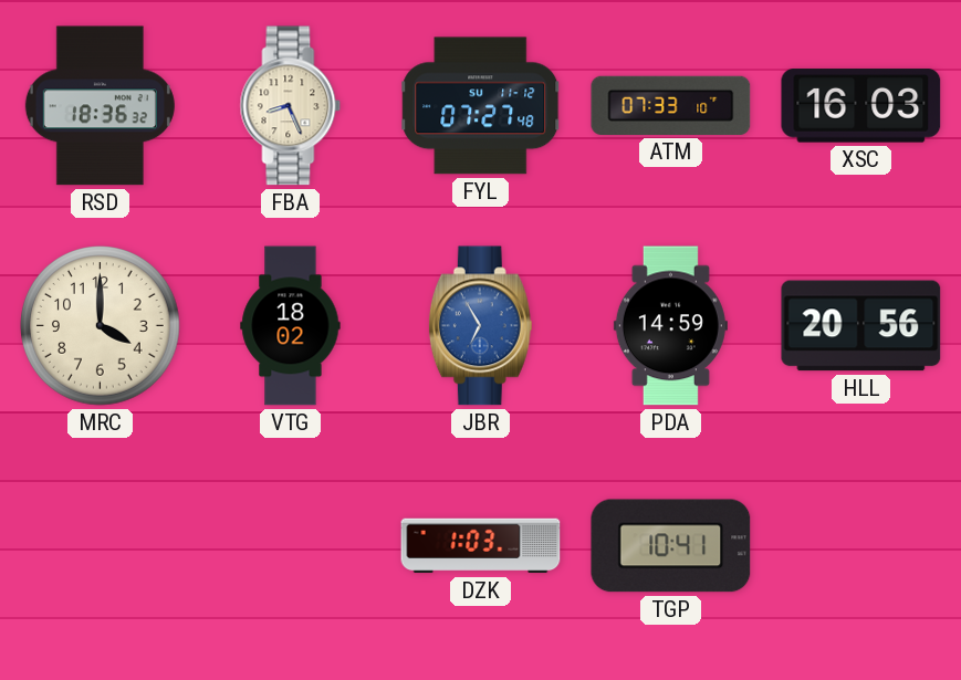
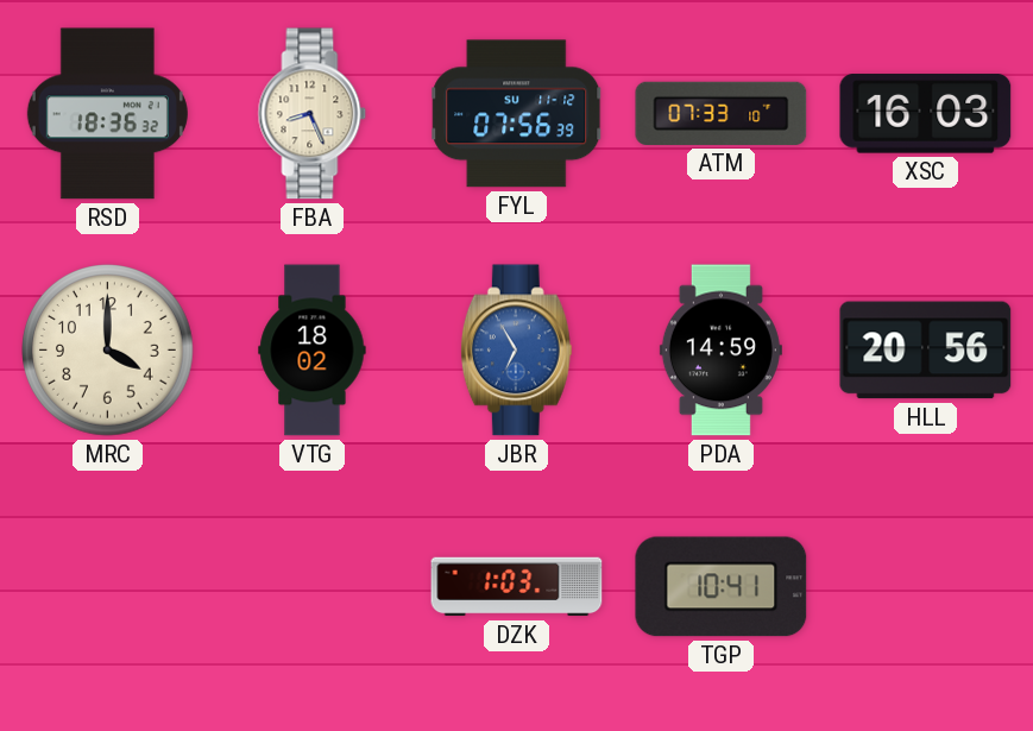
FYL: 07:27 -> 07:56
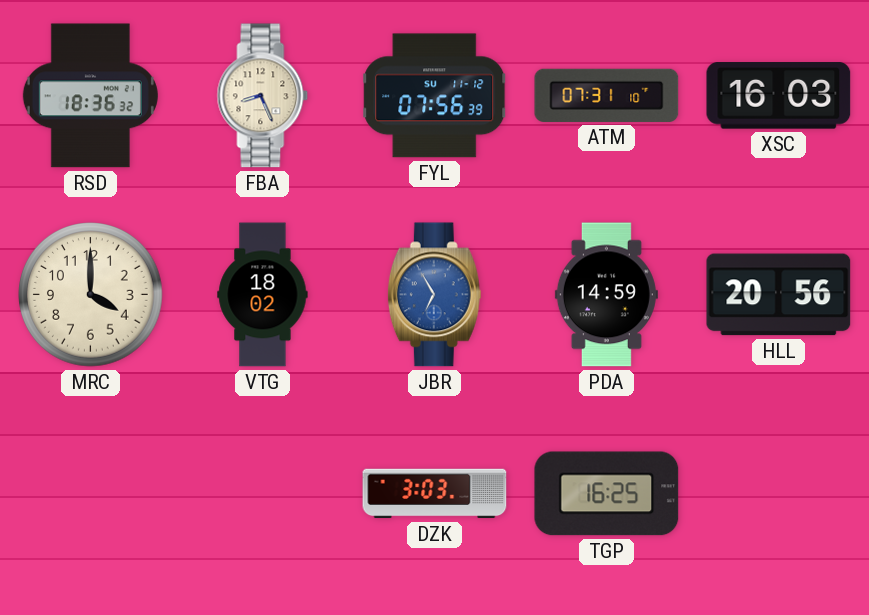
ATM: 07:33 -> 07:31
DZK: 1:03 -> 3:03
TGP: 10:41 -> 16:25
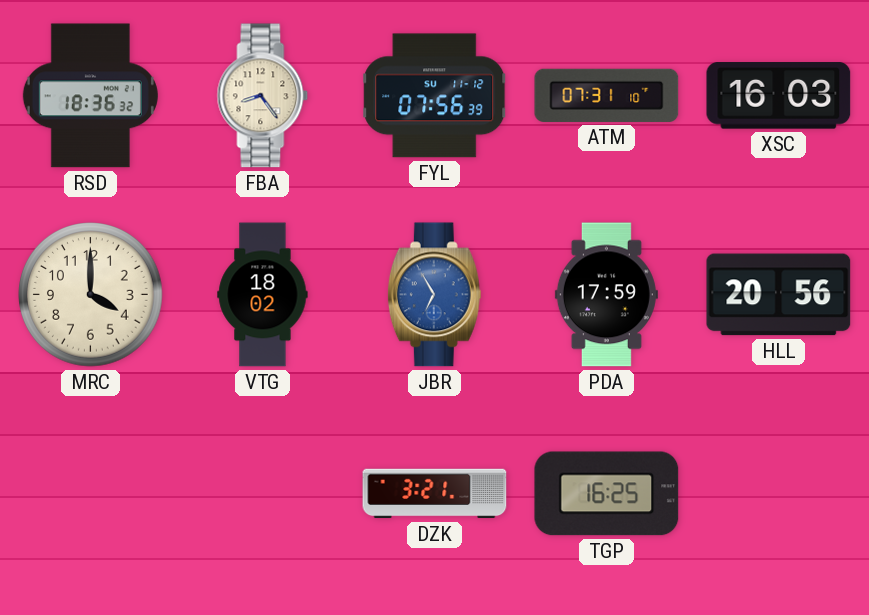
FBA: 8:26 -> 8:24
PDA: 14:59 -> 17:59
DZK: 3:03 -> 3:21
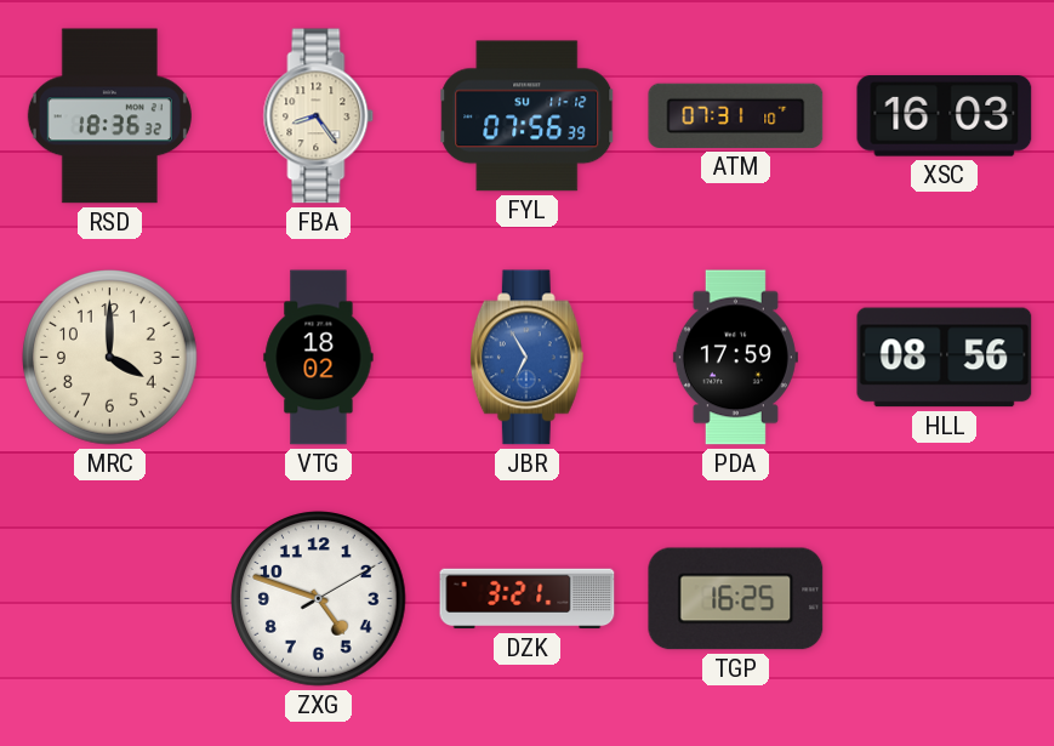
HLL: 20:56 -> 08:56
ZXG: none -> 4:48
